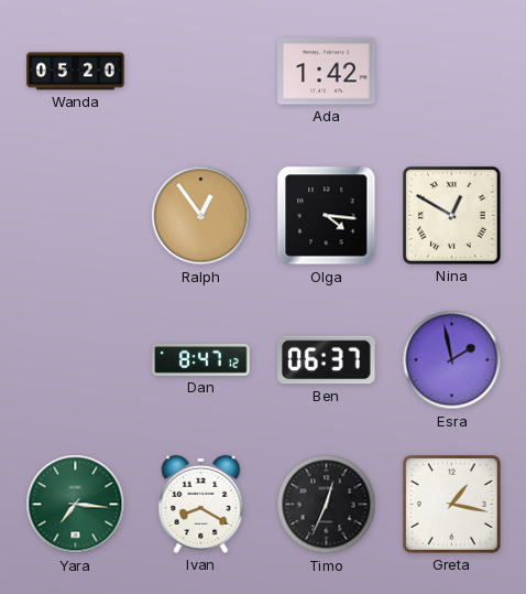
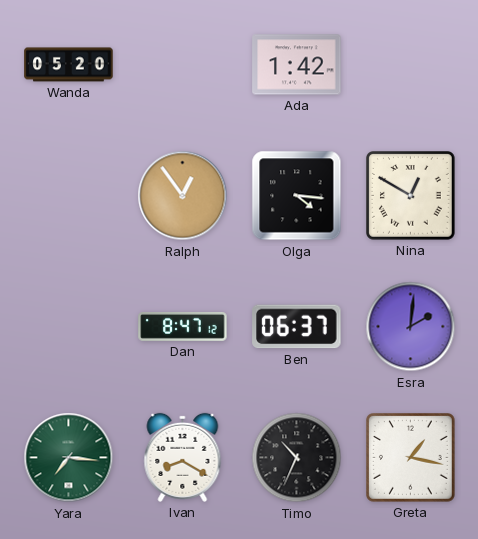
Esra: 1:58 -> 2:01
Timo: 12:34 -> 10:34
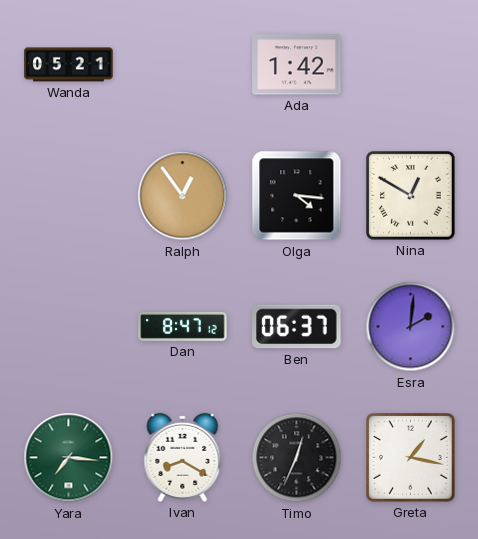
Wanda: 05:20 -> 05:21
Timo: 10:34 -> 12:34
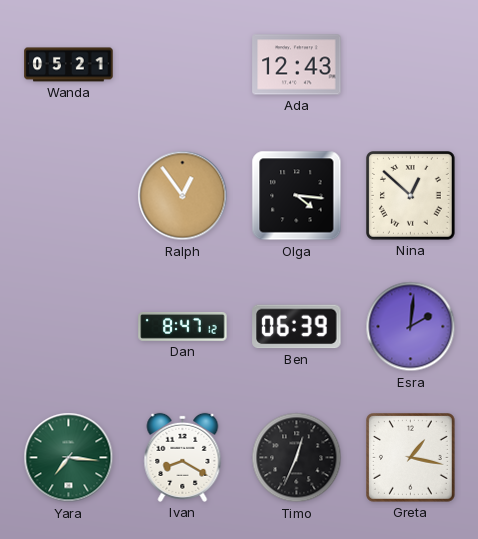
Ada: 1:42 -> 12:43
Nina: 12:50 -> 12:52
Ben: 06:37 -> 06:39
